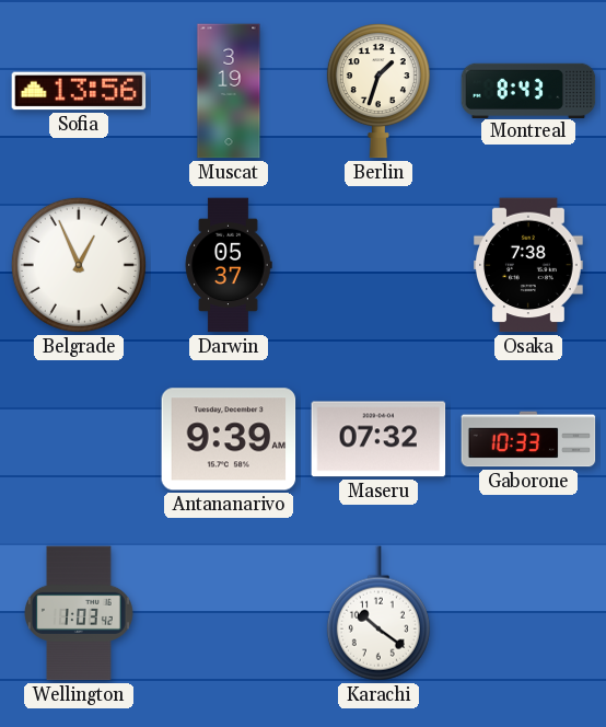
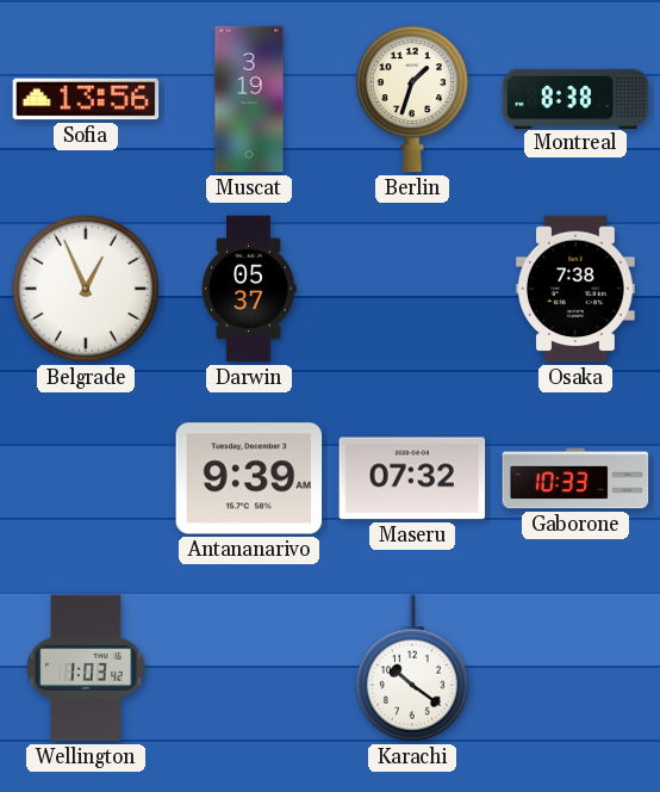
Montreal: 8:43 -> 8:38
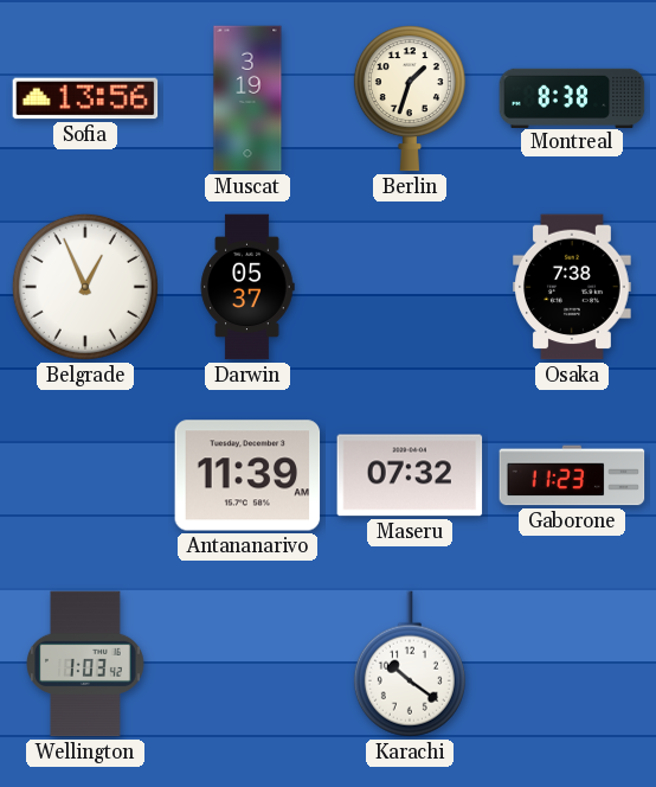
Antananarivo: 9:39 -> 11:39
Gaborone: 10:33 -> 11:23
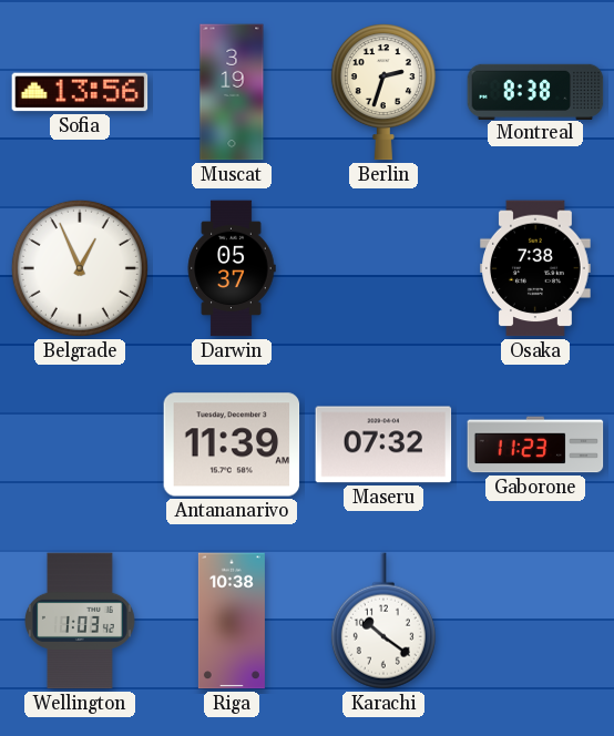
Berlin: 1:33 -> 2:33
Riga: none -> 10:38
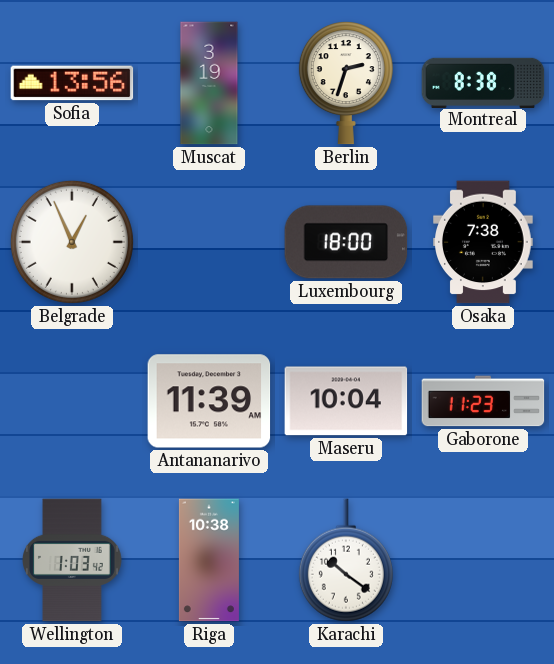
Darwin: 05:37 -> none
Luxembourg: none -> 18:00
Maseru: 07:32 -> 10:04
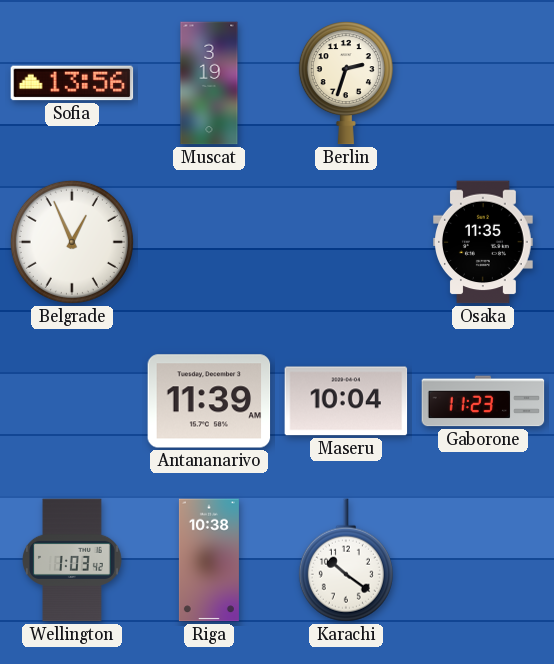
Montreal: 8:38 -> none
Luxembourg: 18:00 -> none
Osaka: 7:38 -> 11:35
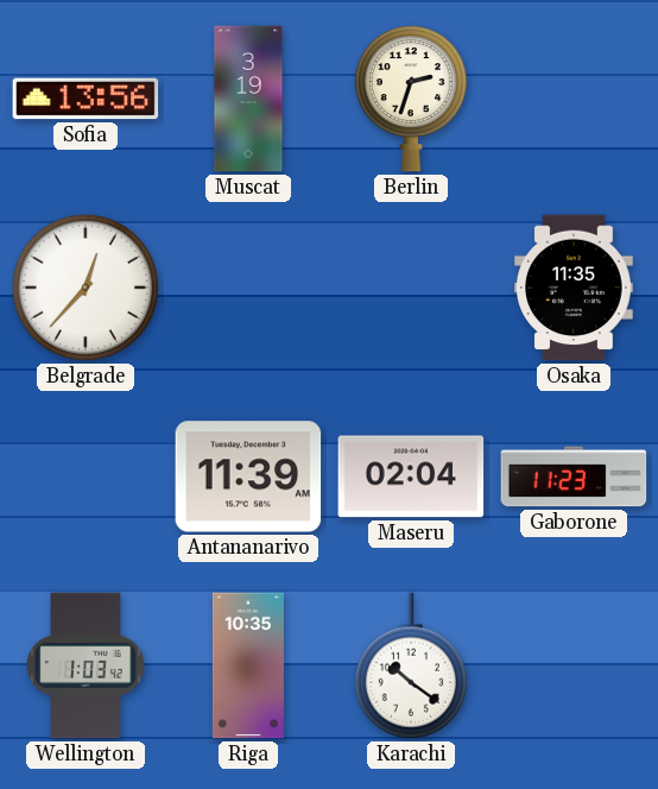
Belgrade: 12:56 -> 12:37
Maseru: 10:04 -> 02:04
Riga: 10:38 -> 10:35
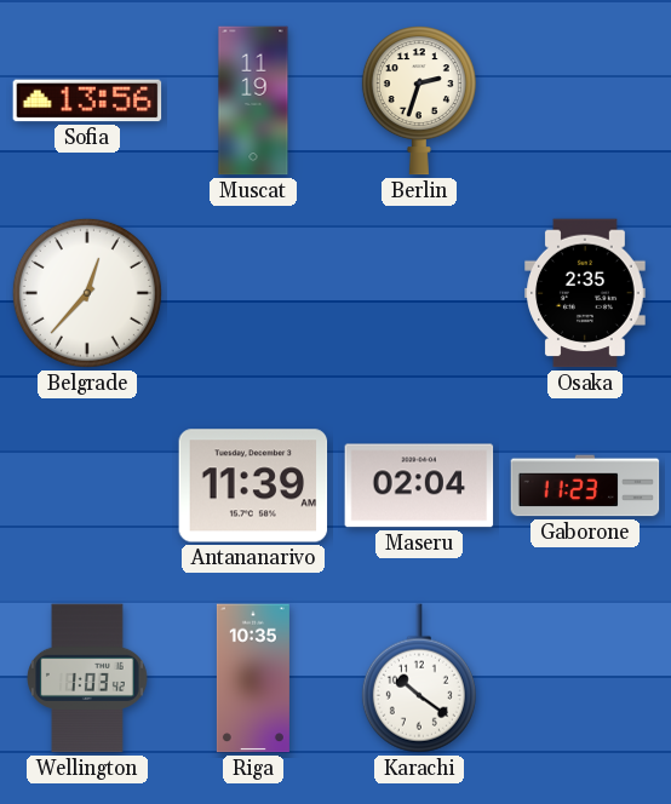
Muscat: 3:19 -> 11:19
Osaka: 11:35 -> 2:35
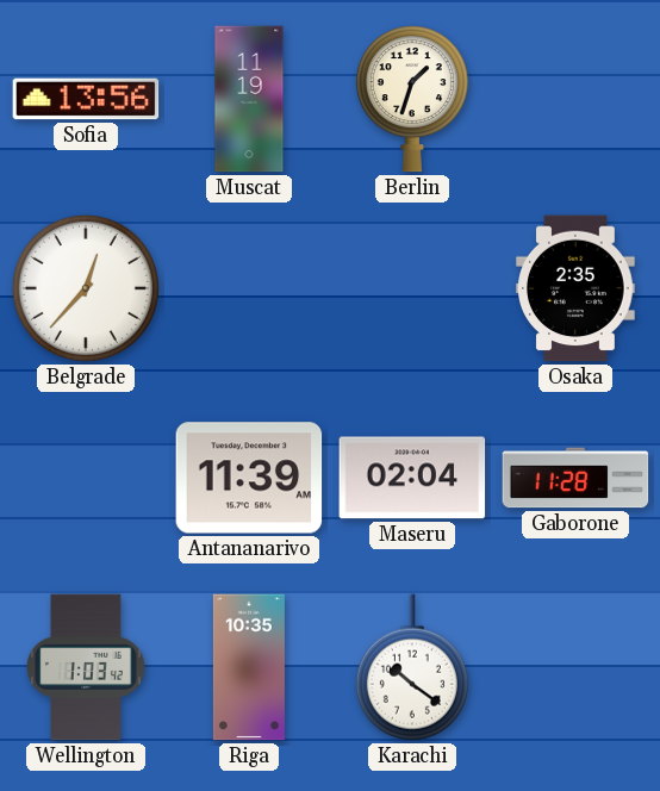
Berlin: 2:33 -> 1:33
Gaborone: 11:23 -> 11:28
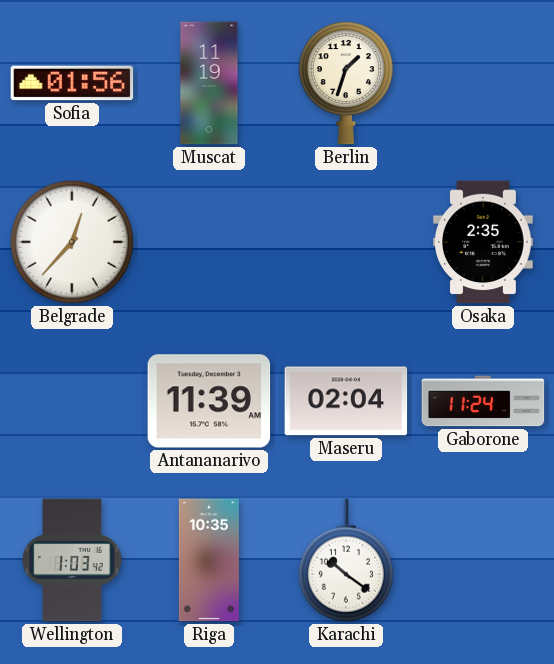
Sofia: 13:56 -> 01:56
Gaborone: 11:28 -> 11:24
